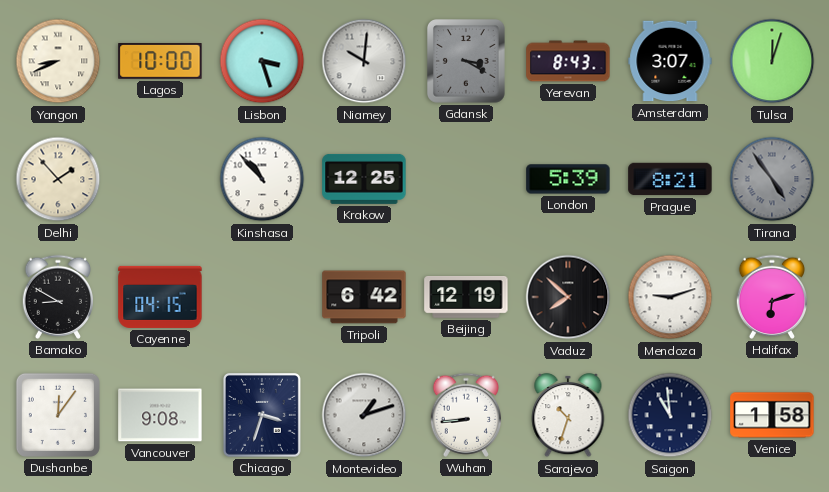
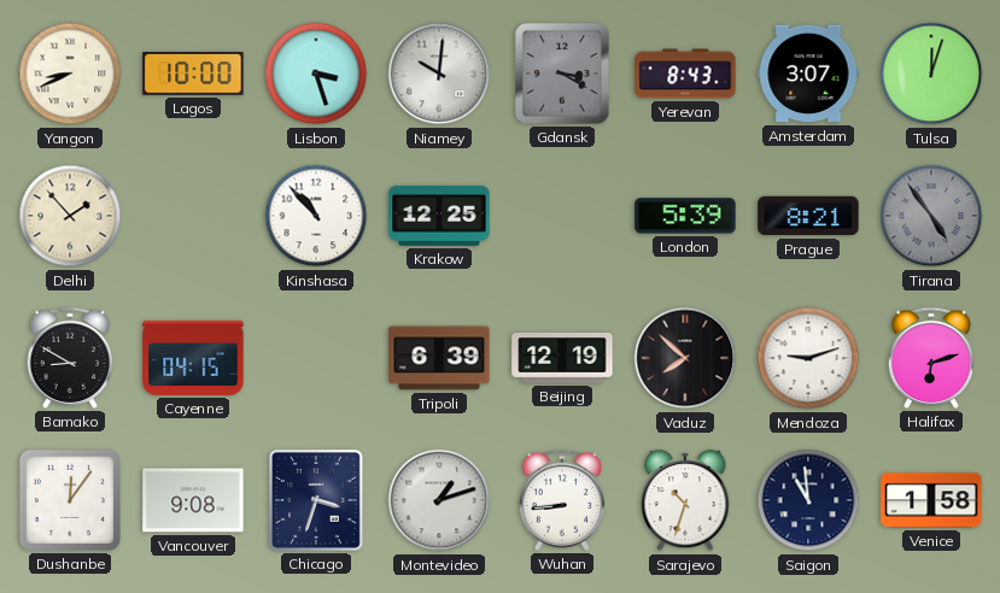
Tripoli: 6:42 -> 6:39
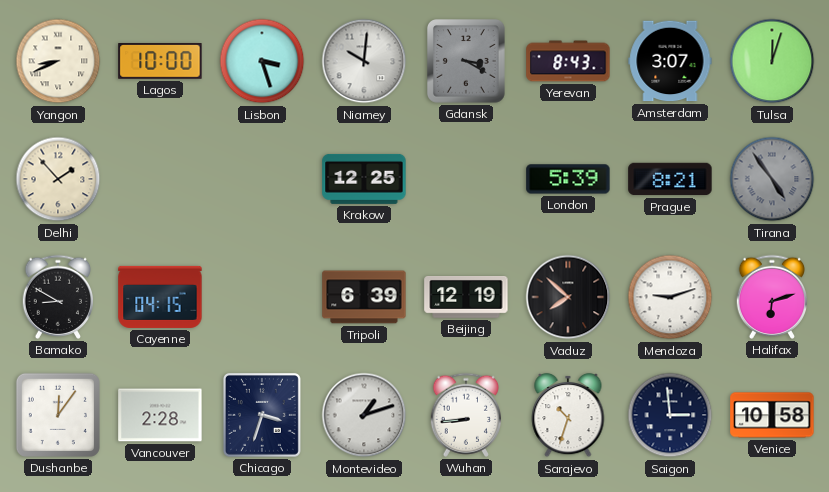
Kinshasa: 10:53 -> none
Vancouver: 9:08 -> 2:28
Saigon: 10:59 -> 2:59
Venice: 1:58 -> 10:58
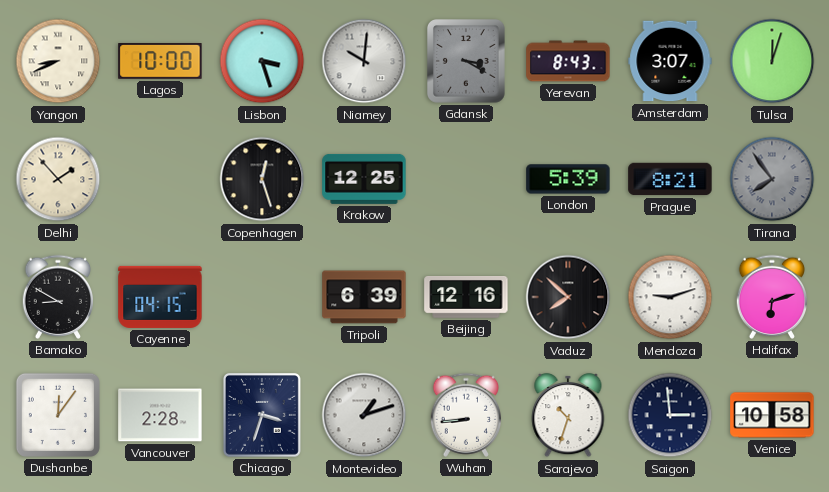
Copenhagen: none -> 12:27
Tirana: 4:54 -> 7:54
Beijing: 12:19 -> 12:16
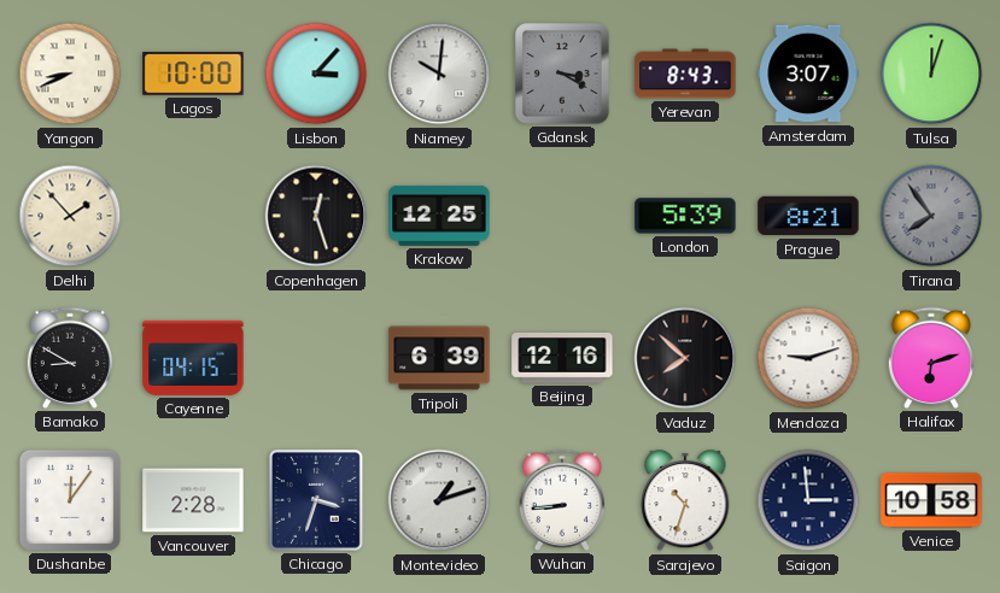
Lisbon: 3:27 -> 3:07
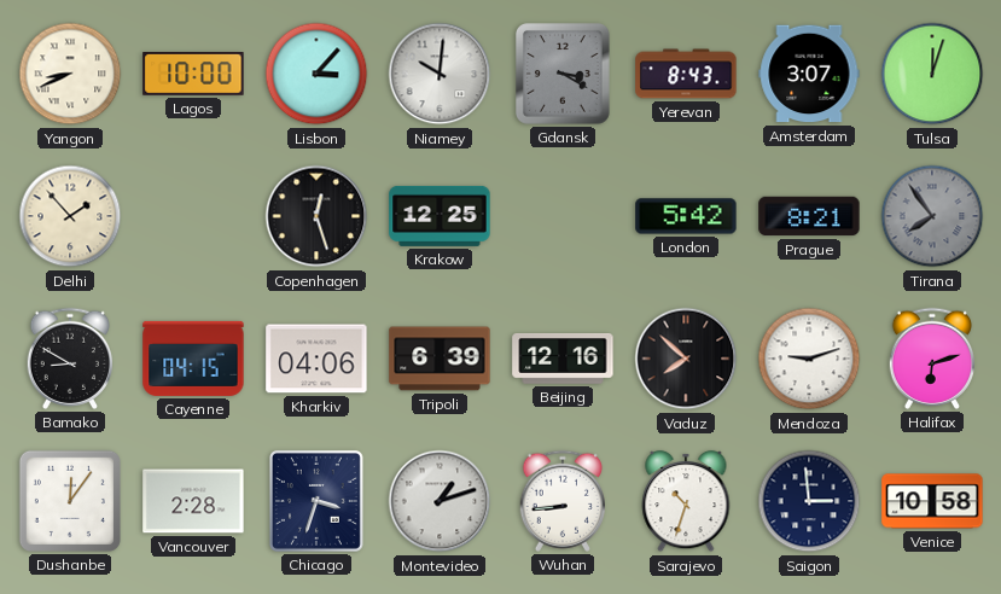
London: 5:39 -> 5:42
Kharkiv: none -> 04:06
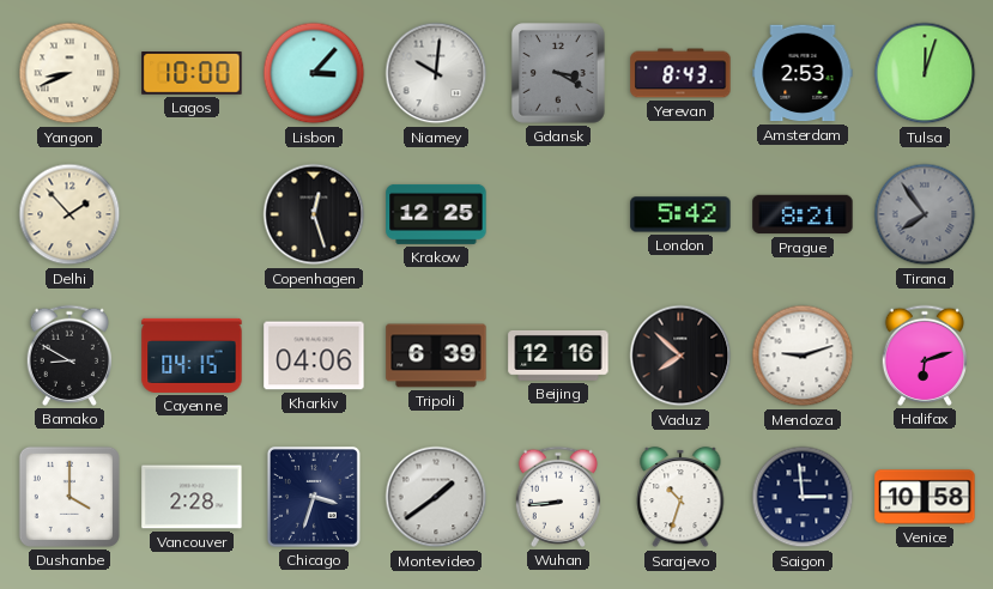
Amsterdam: 3:07 -> 2:53
Dushanbe: 12:06 -> 4:00
Montevideo: 1:12 -> 1:39
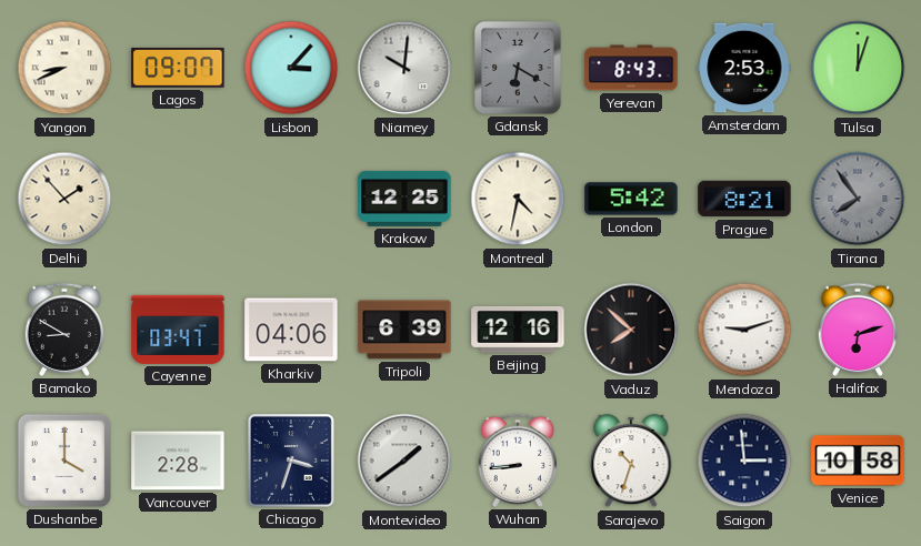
Lagos: 10:00 -> 09:07
Gdansk: 3:20 -> 6:20
Copenhagen: 12:27 -> none
Montreal: none -> 4:32
Cayenne: 04:15 -> 03:47
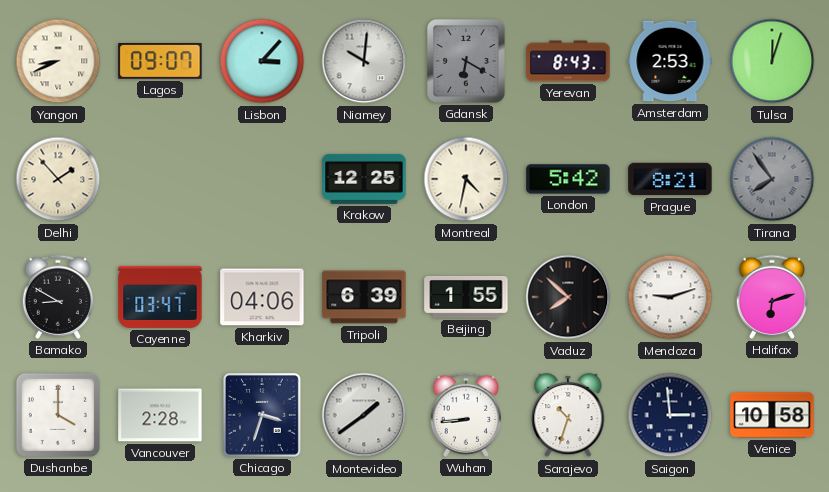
Beijing: 12:16 -> 1:55
